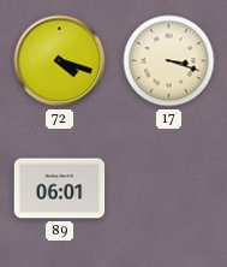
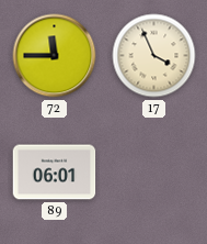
72: 4:18 -> 11:45
17: 3:18 -> 3:56
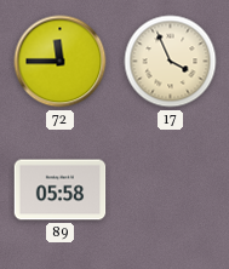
89: 06:01 -> 05:58
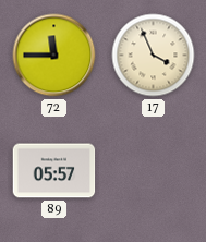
89: 05:58 -> 05:57
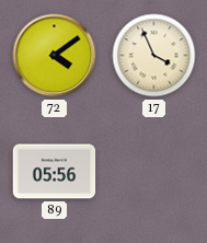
72: 11:45 -> 4:09
89: 05:57 -> 05:56
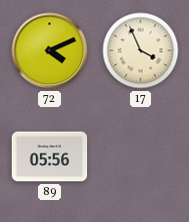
72: 4:09 -> 4:11
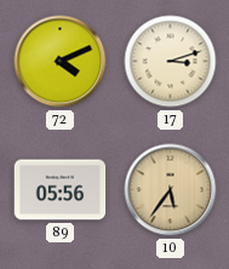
17: 3:56 -> 3:12
10: none -> 5:36
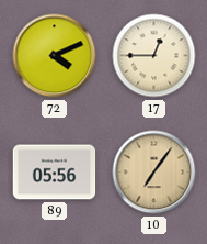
17: 3:12 -> 12:45
10: 5:36 -> 7:06
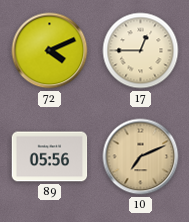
10: 7:06 -> 7:11
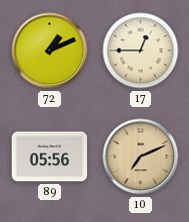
72: 4:11 -> 1:11
